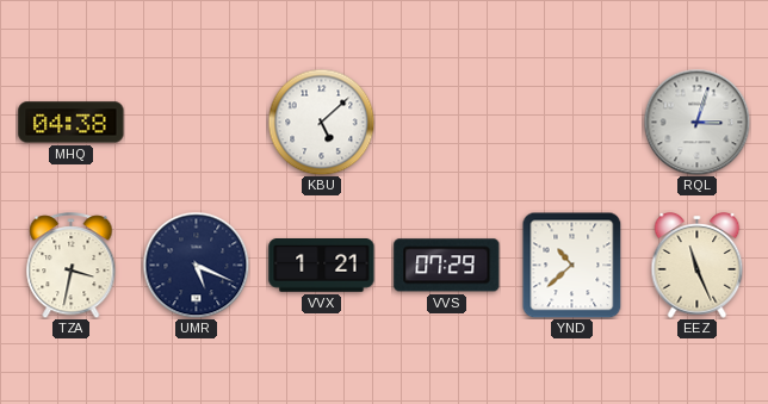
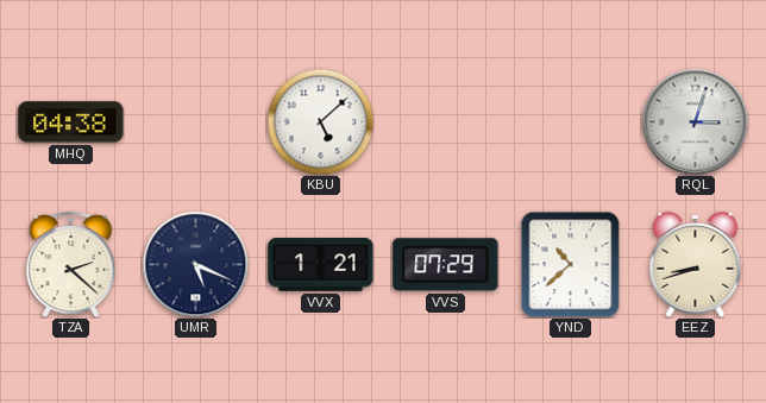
TZA: 3:32 -> 2:22
EEZ: 11:26 -> 8:42
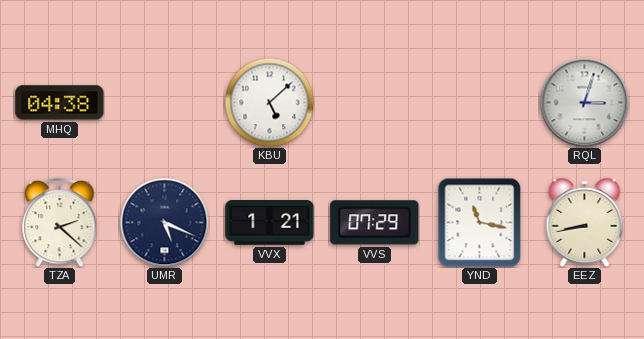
YND: 10:38 -> 11:17
EEZ: 8:42 -> 8:43
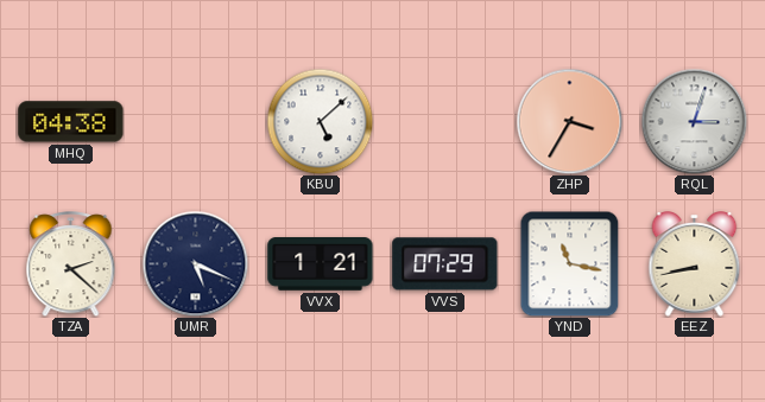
ZHP: none -> 3:35
